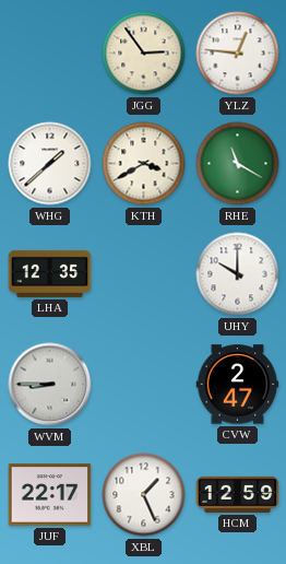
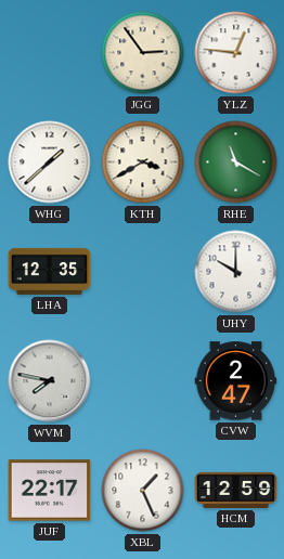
WVM: 8:45 -> 7:47
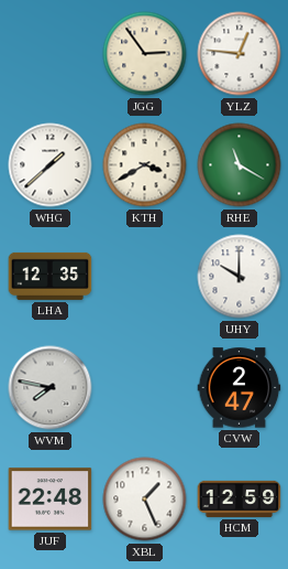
JUF: 22:17 -> 22:48
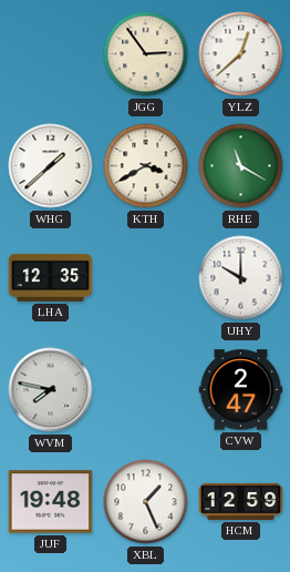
YLZ: 12:46 -> 12:38
JUF: 22:48 -> 19:48
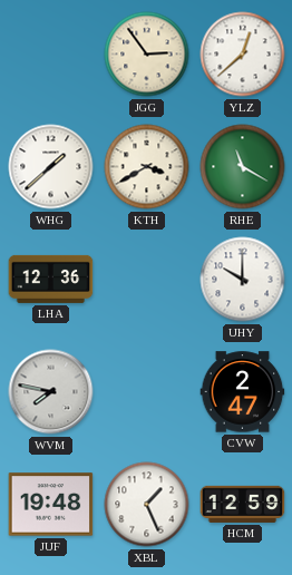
LHA: 12:35 -> 12:36
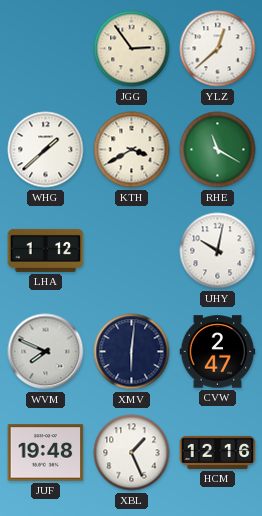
LHA: 12:36 -> 1:12
UHY: 10:00 -> 10:02
WVM: 7:47 -> 7:49
XMV: none -> 6:01
HCM: 12:59 -> 12:16
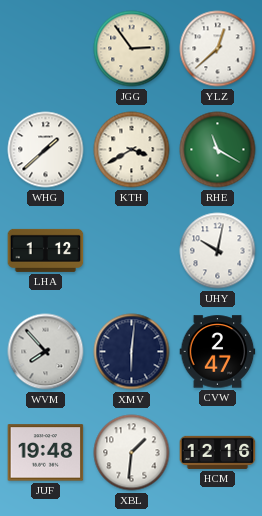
WVM: 7:49 -> 7:53
XBL: 1:26 -> 1:31
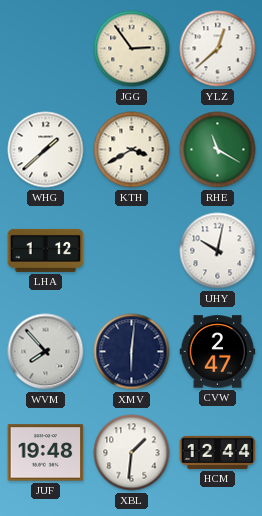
HCM: 12:16 -> 12:44
